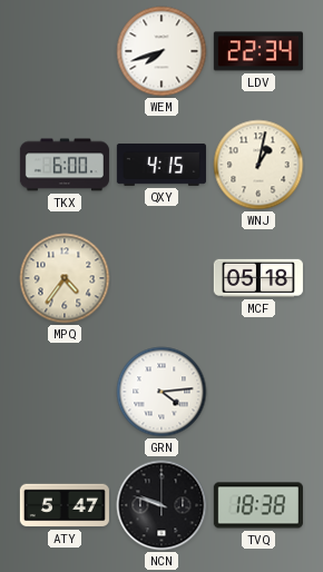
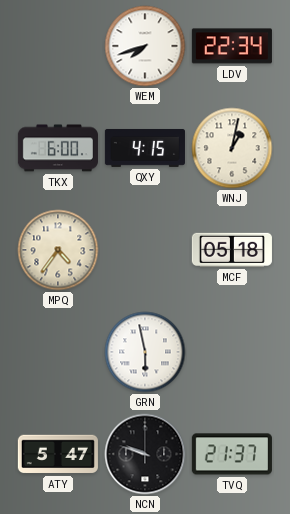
GRN: 4:14 -> 5:58
TVQ: 18:38 -> 21:37
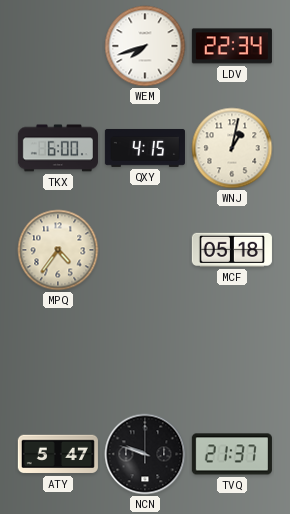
GRN: 5:58 -> none
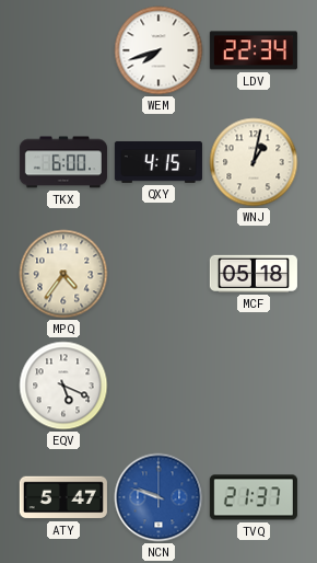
EQV: none -> 5:19
NCN dial: black -> blue
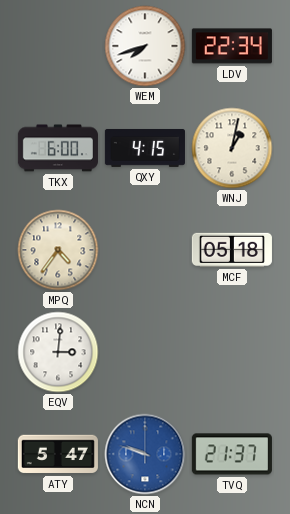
EQV: 5:19 -> 3:01
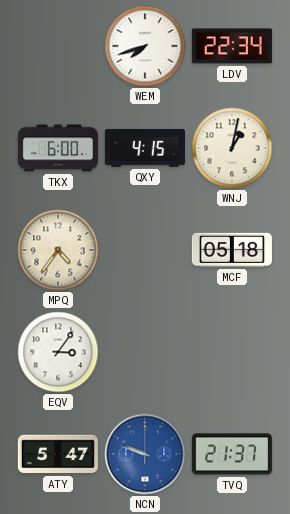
EQV: 3:01 -> 3:06
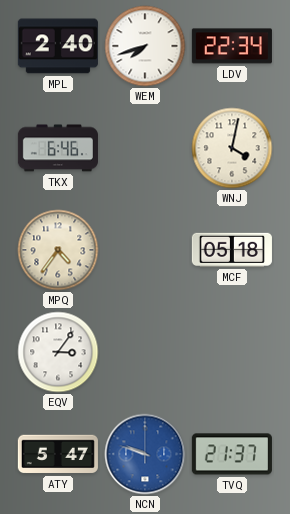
MPL: none -> 2:40
TKX: 6:00 -> 6:46
QXY: 4:15 -> none
WNJ: 1:02 -> 4:02
